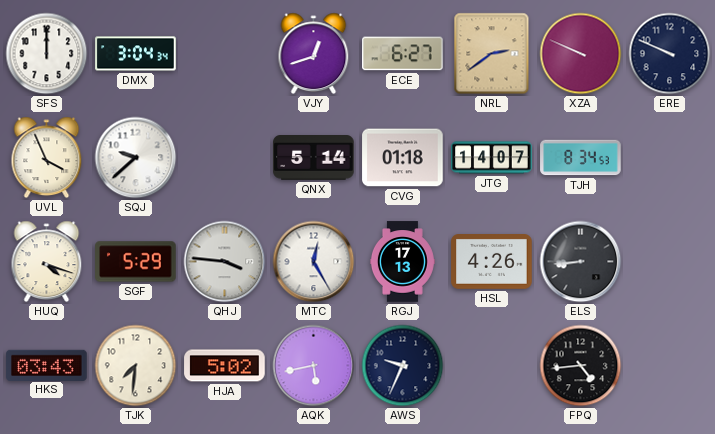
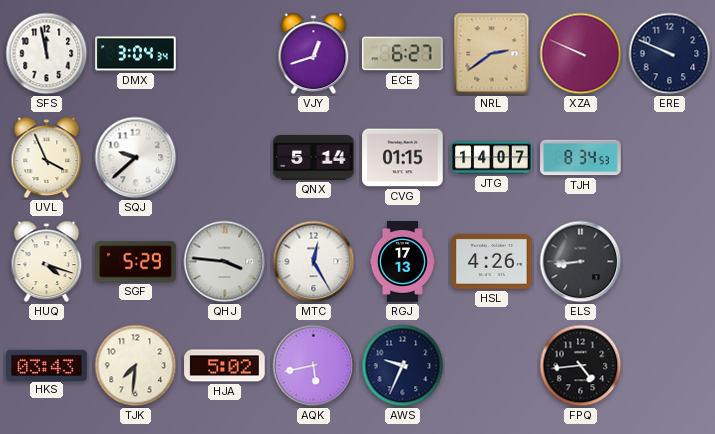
SFS: 12:00 -> 11:58
CVG: 01:18 -> 01:15
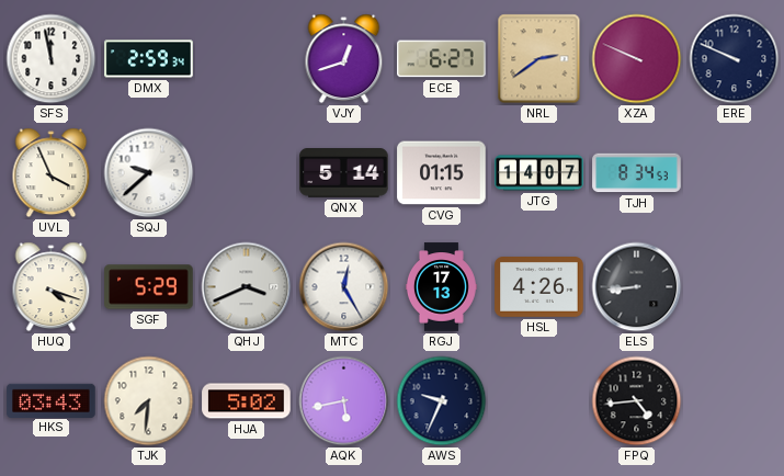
DMX: 3:04 -> 2:59
QHJ: 3:46 -> 3:41
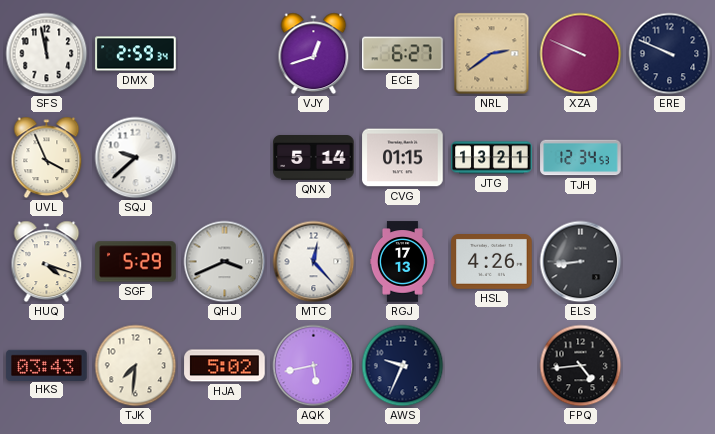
JTG: 14:07 -> 13:21
TJH: 8:34 -> 12:34
MTC: 12:25 -> 12:23
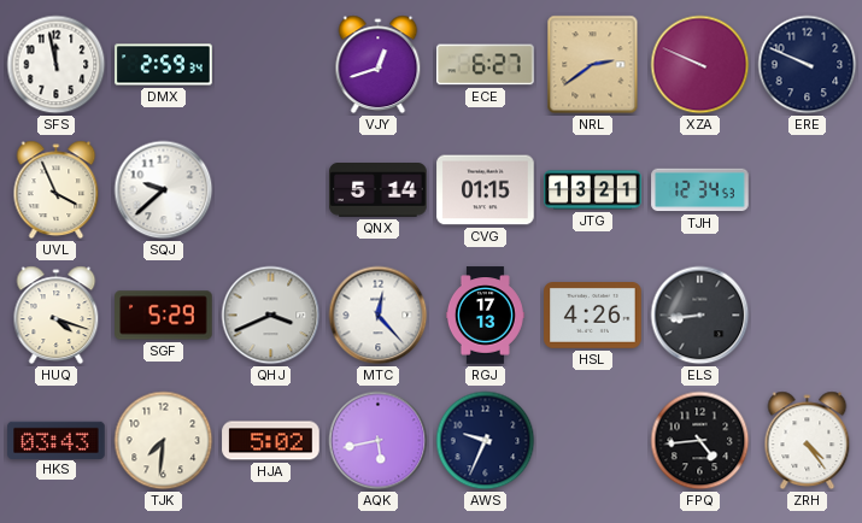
ZRH: none -> 4:24
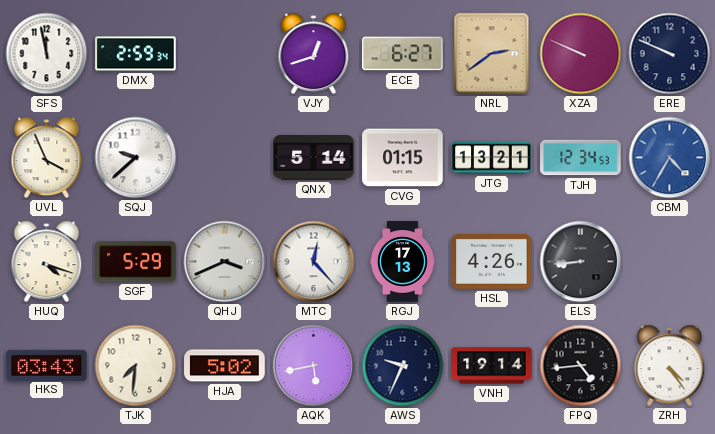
CBM: none -> 4:35
VNH: none -> 19:14
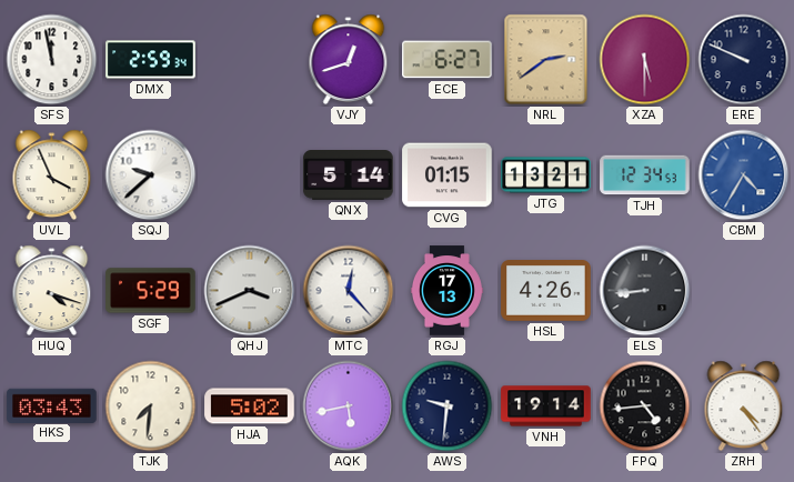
XZA: 9:49 -> 5:30
AWS: 9:34 -> 9:31
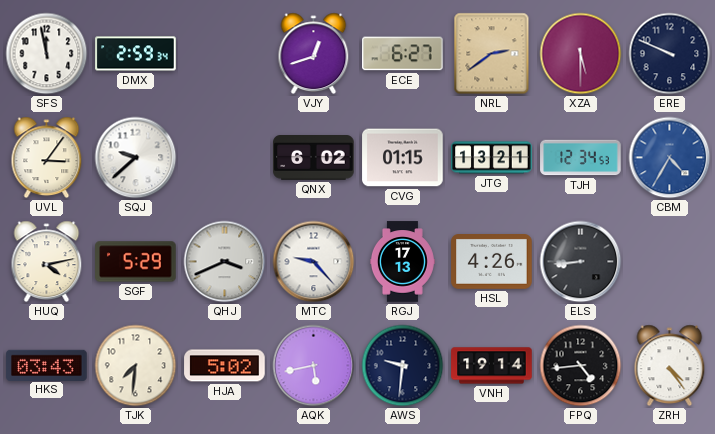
UVL: 3:56 -> 3:06
QNX: 5:14 -> 6:02
HUQ: 4:18 -> 4:13
MTC: 12:23 -> 9:23
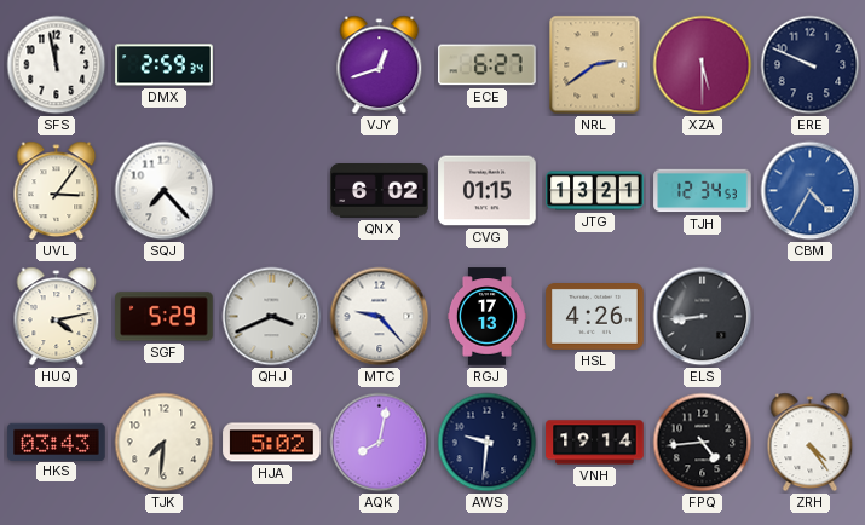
SQJ: 9:38 -> 7:23
AQK: 5:43 -> 8:02
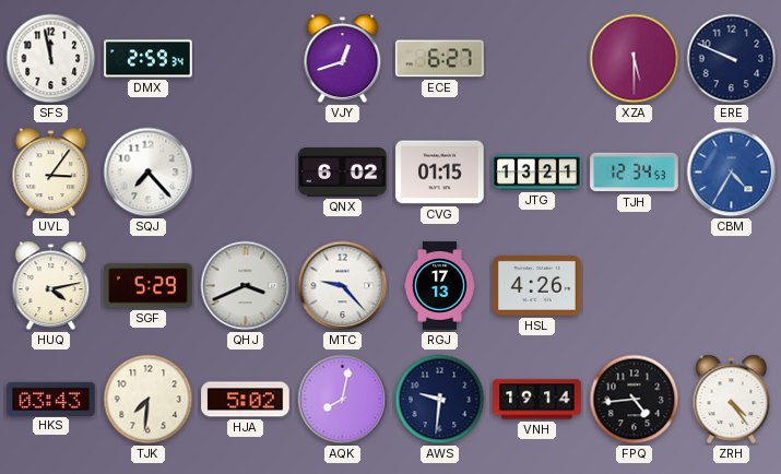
NRL: 2:39 -> none
ELS: 8:44 -> none
